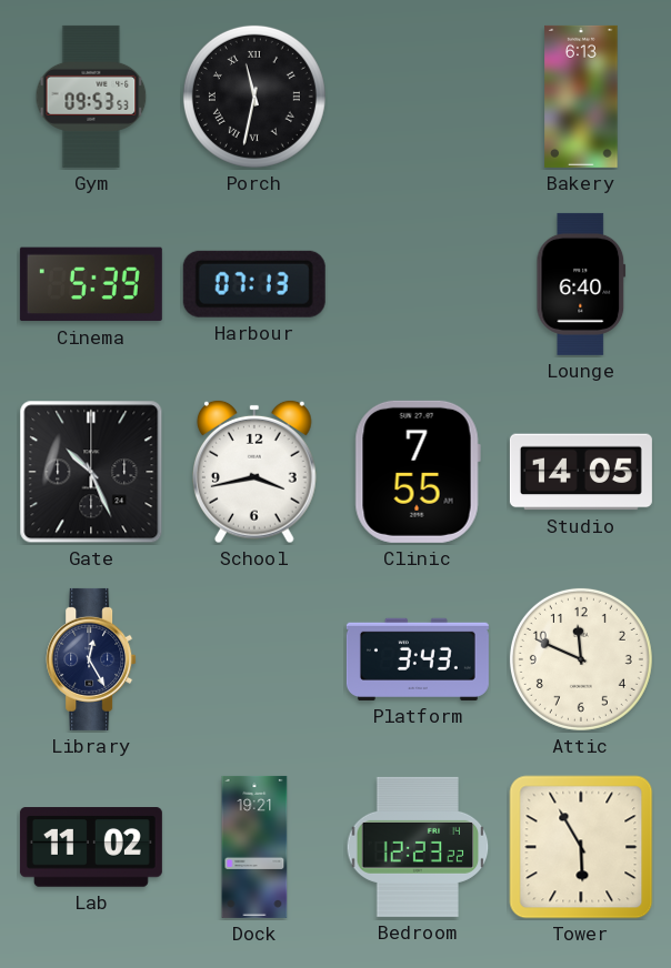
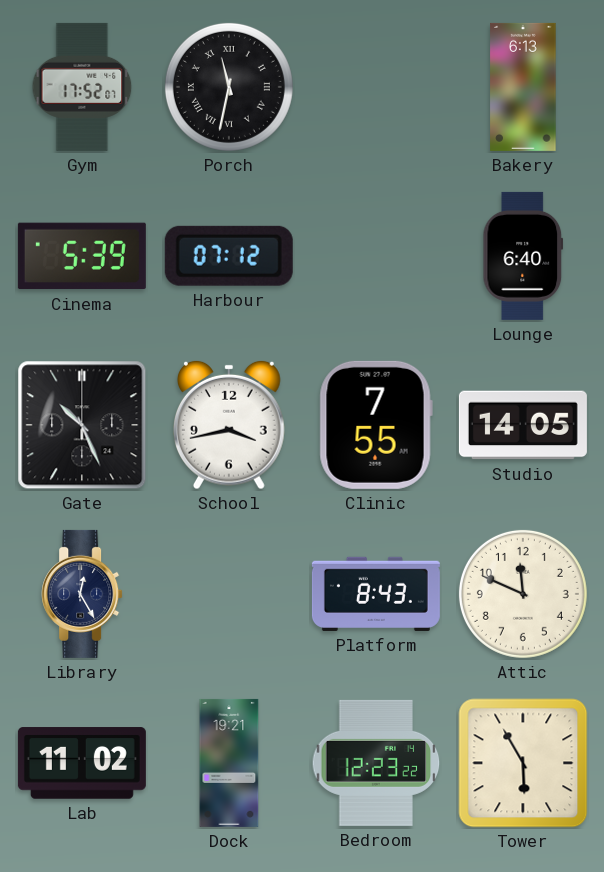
Gym: 09:53 -> 17:52
Harbour: 07:13 -> 07:12
Platform: 3:43 -> 8:43
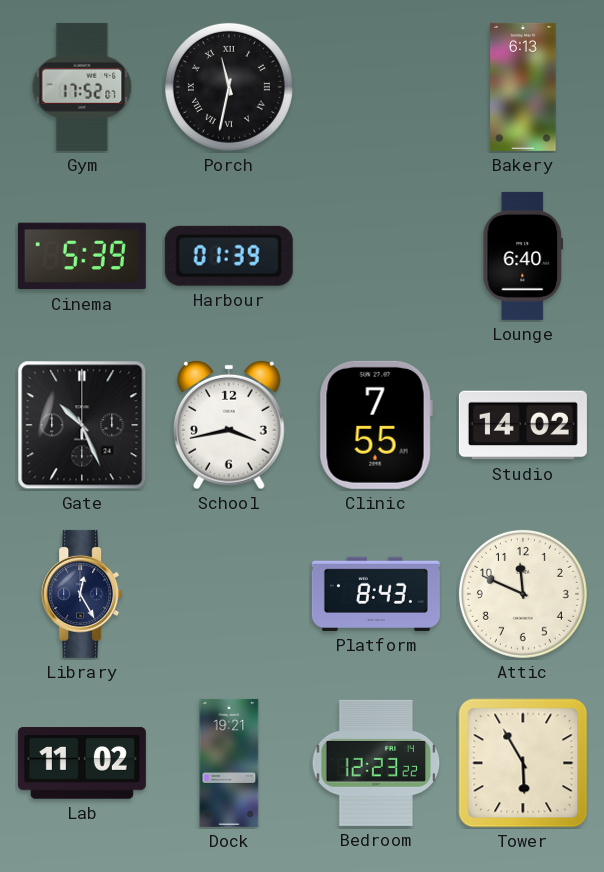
Harbour: 07:12 -> 01:39
Studio: 14:05 -> 14:02
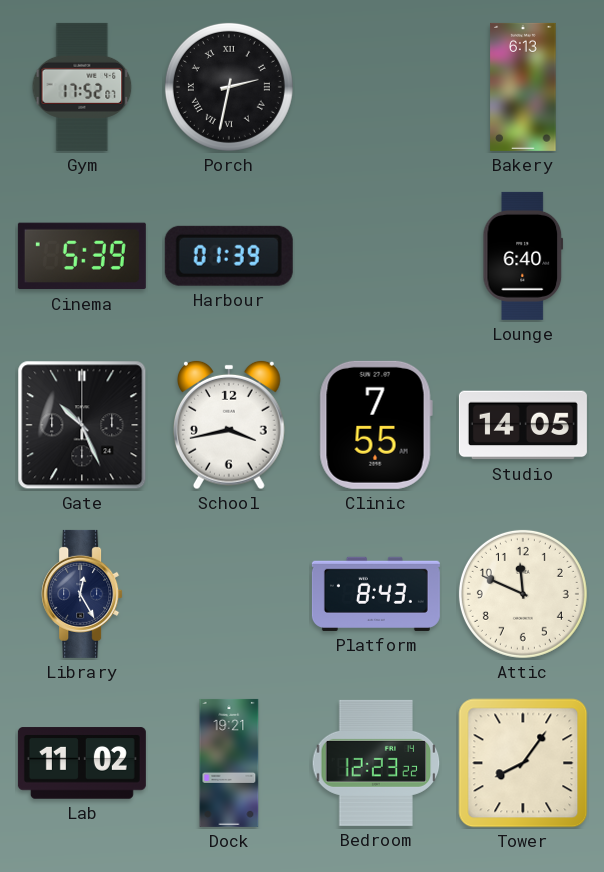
Porch: 11:32 -> 2:32
Studio: 14:02 -> 14:05
Tower: 5:55 -> 8:06
